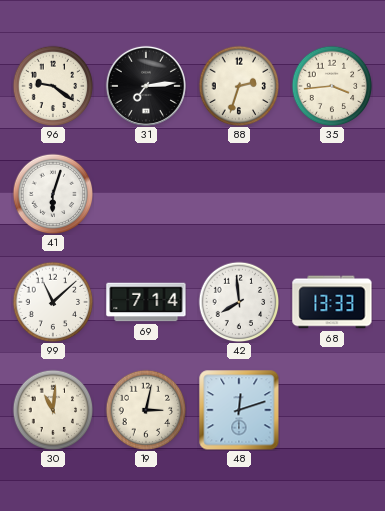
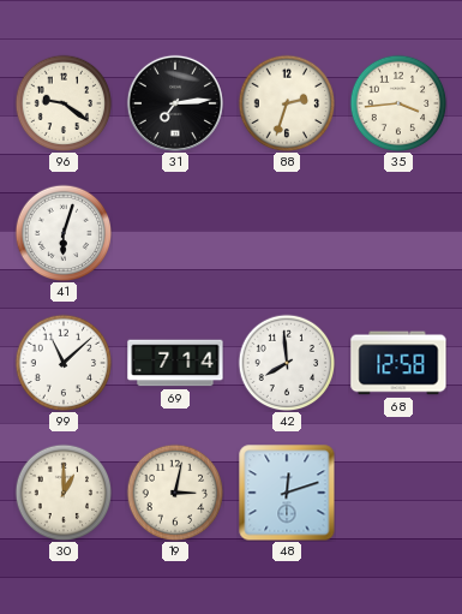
68: 13:33 -> 12:58
30: 11:01 -> 1:00
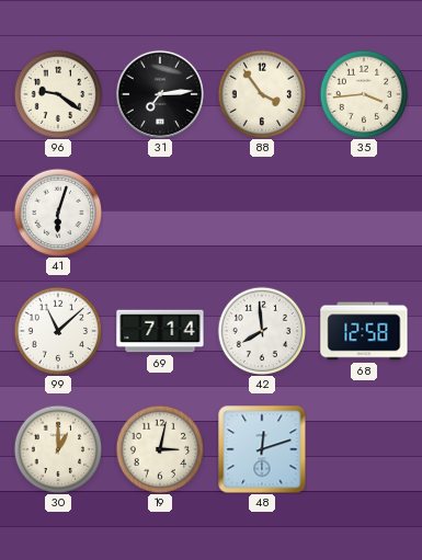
88: 2:33 -> 3:54
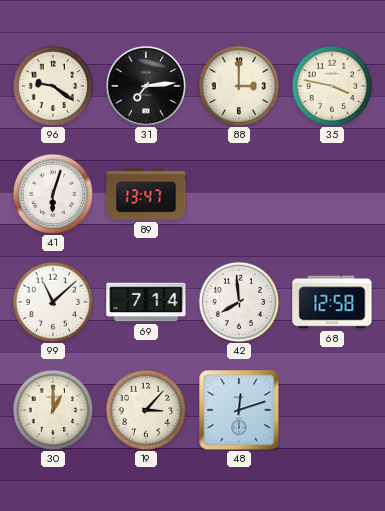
88: 3:54 -> 3:00
35: 3:44 -> 3:47
89: none -> 13:47
19: 3:02 -> 3:07
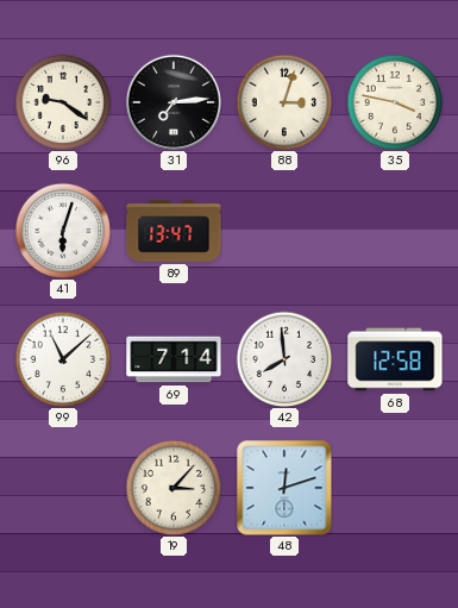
88: 3:00 -> 3:03
30: 1:00 -> none
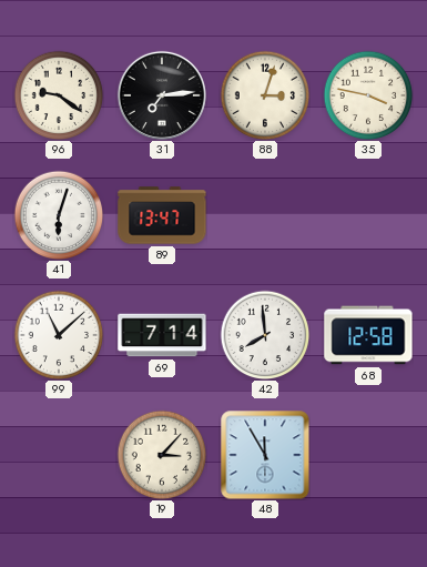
48: 12:12 -> 11:55
